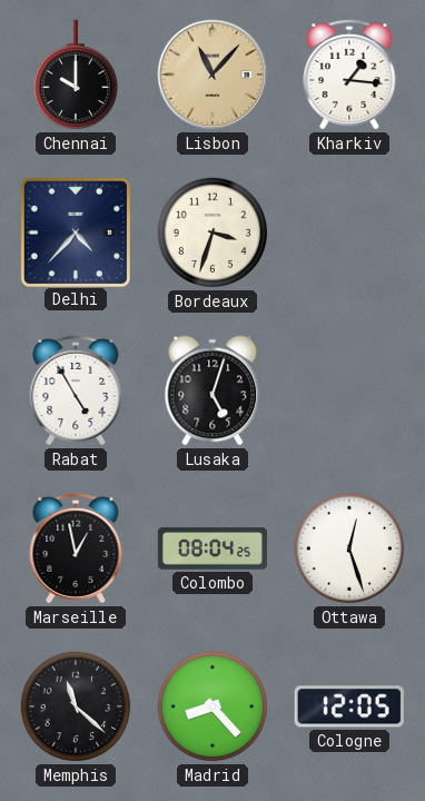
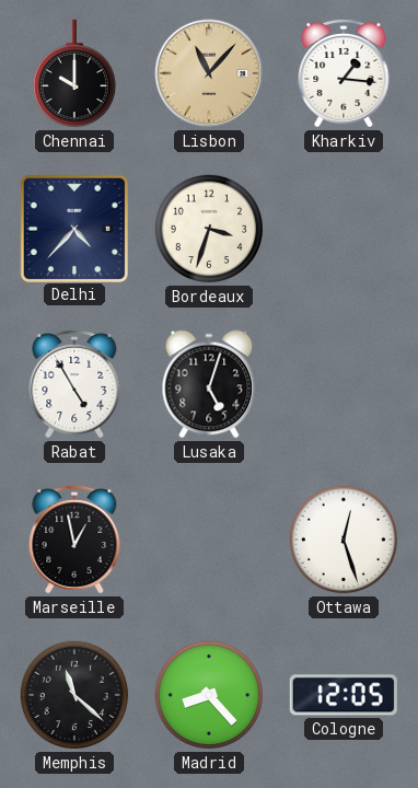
Colombo: 08:04 -> none
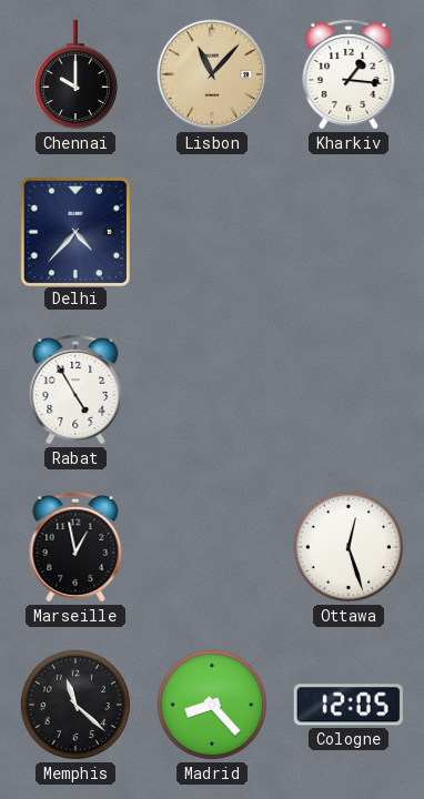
Bordeaux: 3:33 -> none
Lusaka: 5:03 -> none
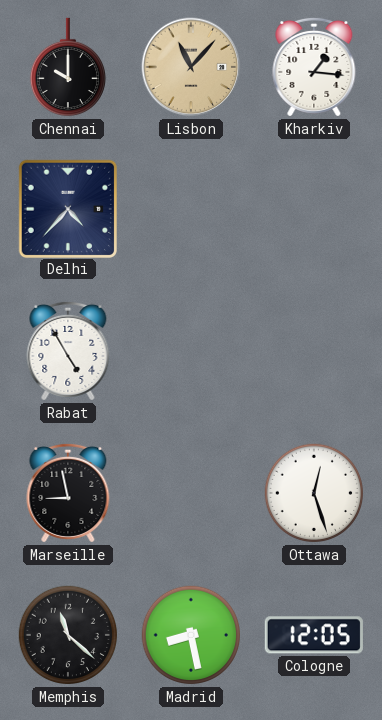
Marseille: 12:58 -> 8:58
Madrid: 8:23 -> 8:28
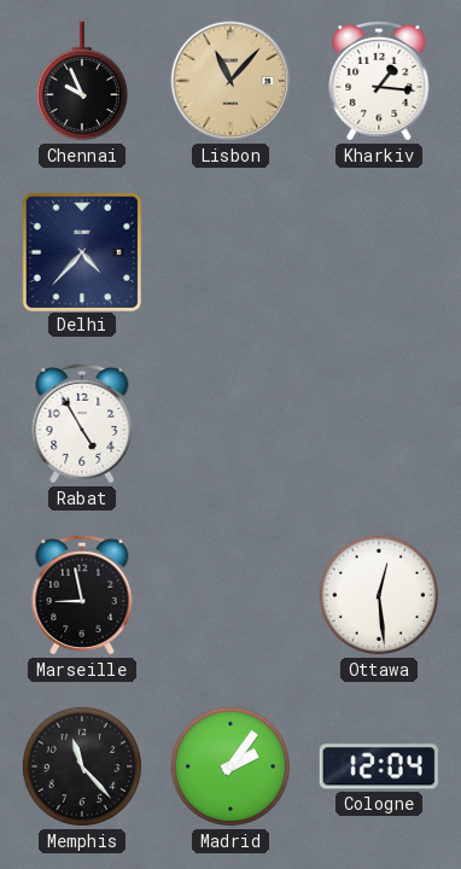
Chennai: 10:00 -> 9:56
Ottawa: 12:27 -> 12:29
Memphis: 11:22 -> 11:23
Madrid: 8:28 -> 2:06
Cologne: 12:05 -> 12:04
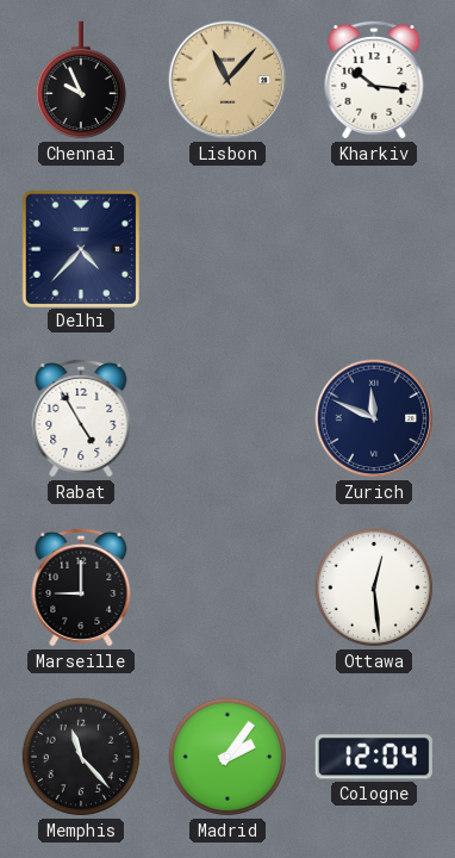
Kharkiv: 1:16 -> 10:16
Zurich: none -> 11:49
Marseille: 8:58 -> 9:00
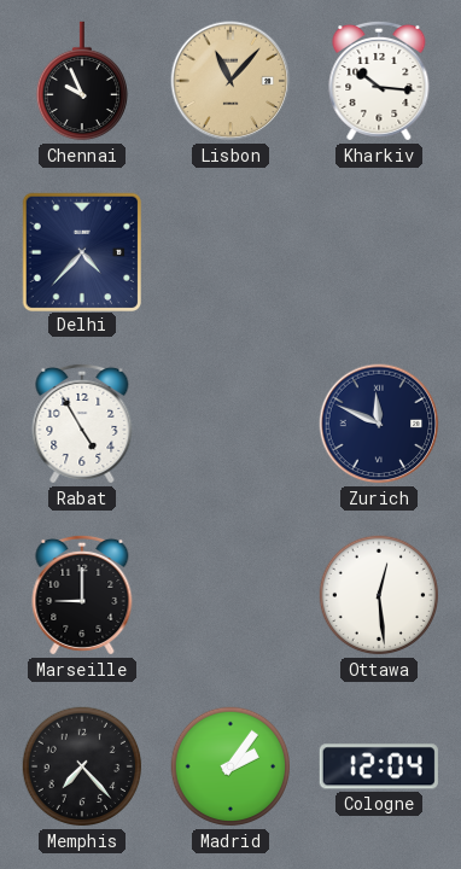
Memphis: 11:23 -> 7:23
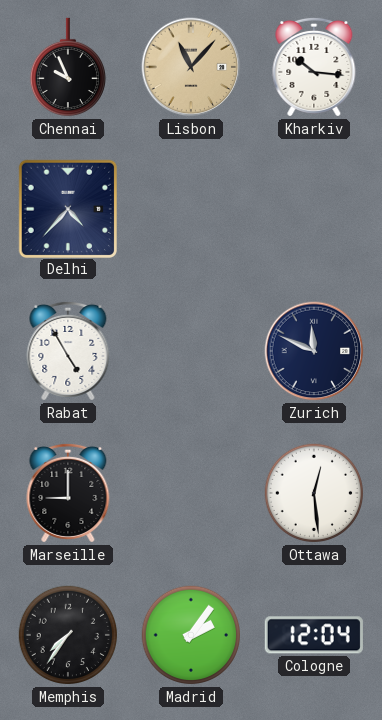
Memphis: 7:23 -> 7:36
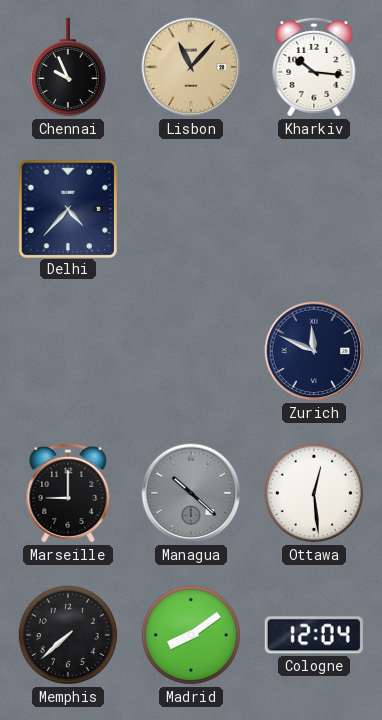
Rabat: 4:55 -> none
Managua: none -> 10:22
Memphis: 7:36 -> 7:38
Madrid: 2:06 -> 8:09
